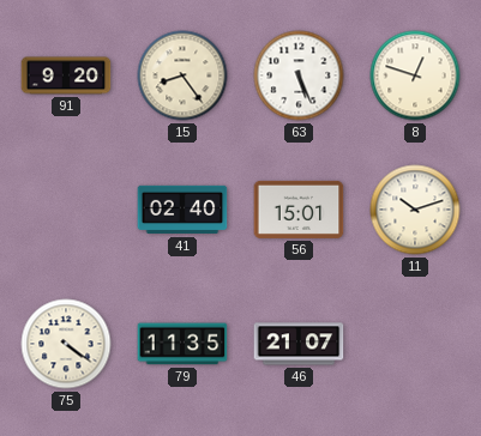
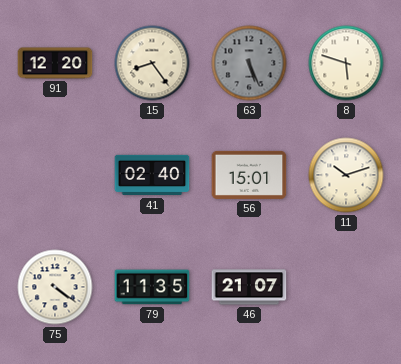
91: 9:20 -> 12:20
63 dial: white -> grey
8: 12:48 -> 5:48
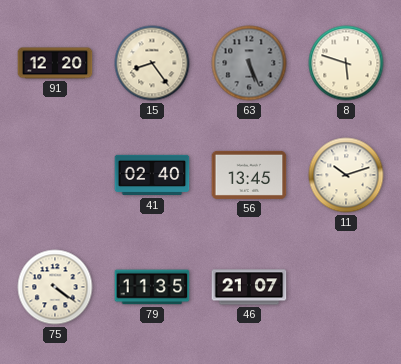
56: 15:01 -> 13:45
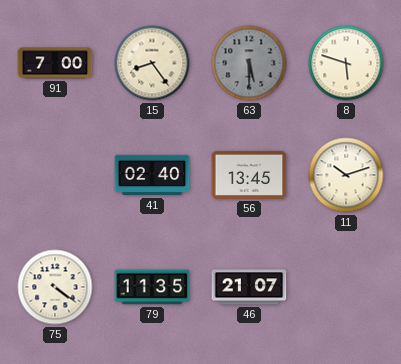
91: 12:20 -> 7:00
63: 5:26 -> 5:30
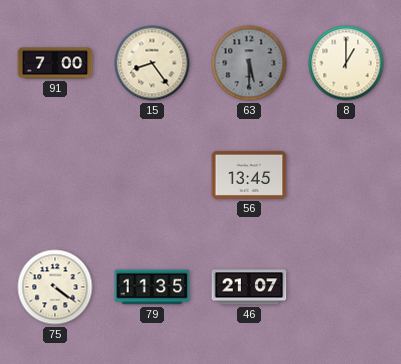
8: 5:48 -> 1:00
41: 02:40 -> none
11: 10:12 -> none
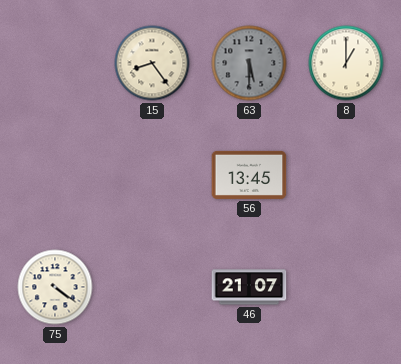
91: 7:00 -> none
79: 11:35 -> none
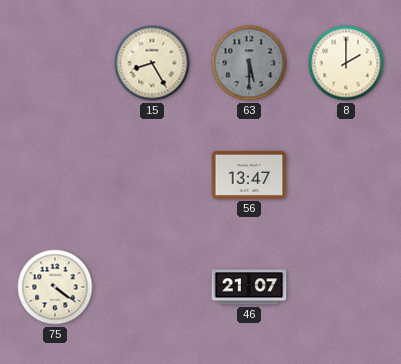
15: 8:24 -> 8:25
8: 1:00 -> 2:00
56: 13:45 -> 13:47
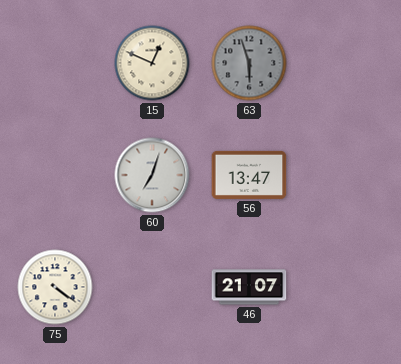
15: 8:25 -> 12:49
63: 5:30 -> 5:57
8: 2:00 -> none
60: none -> 7:03
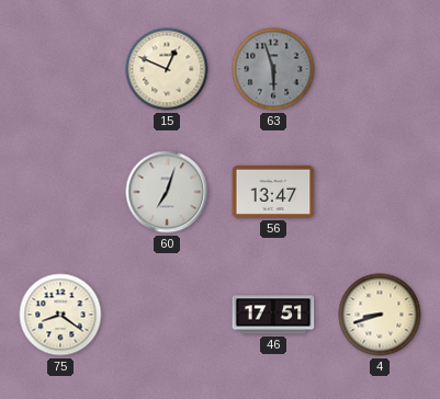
75: 4:21 -> 8:21
46: 21:07 -> 17:51
4: none -> 8:42
